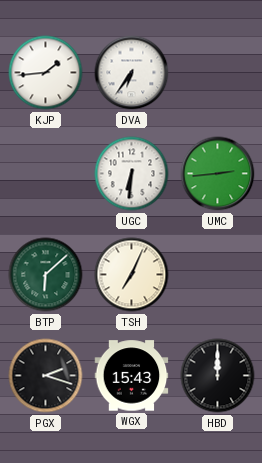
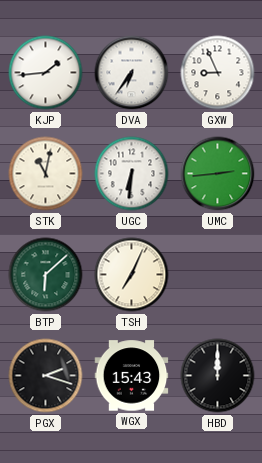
GXW: none -> 8:56
STK: none -> 11:02
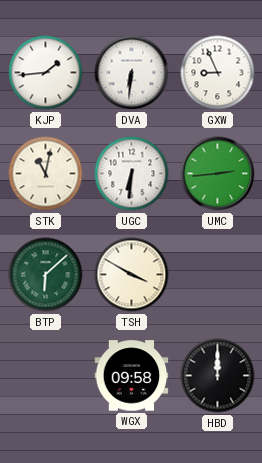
DVA: 6:36 -> 6:31
TSH: 7:04 -> 3:50
PGX: 2:18 -> none
WGX: 15:43 -> 09:58
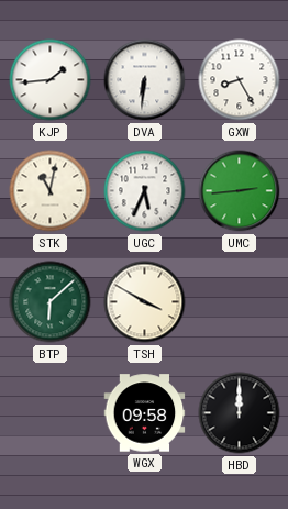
GXW: 8:56 -> 8:25
UGC: 6:31 -> 5:34
